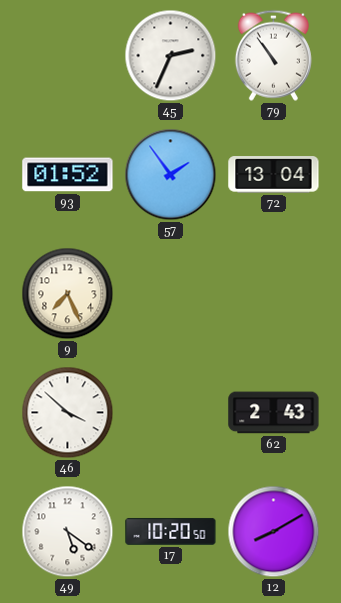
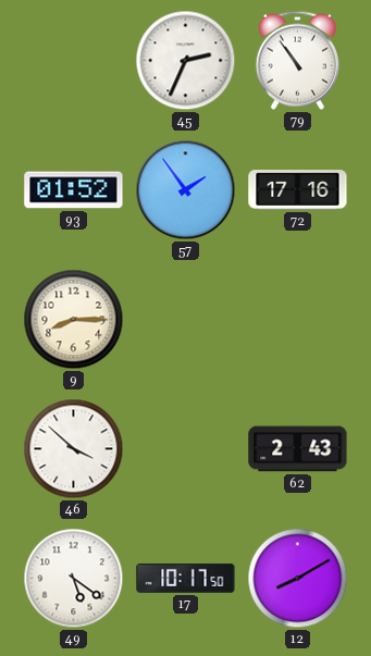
72: 13:04 -> 17:16
9: 7:26 -> 8:15
17: 10:20 -> 10:17
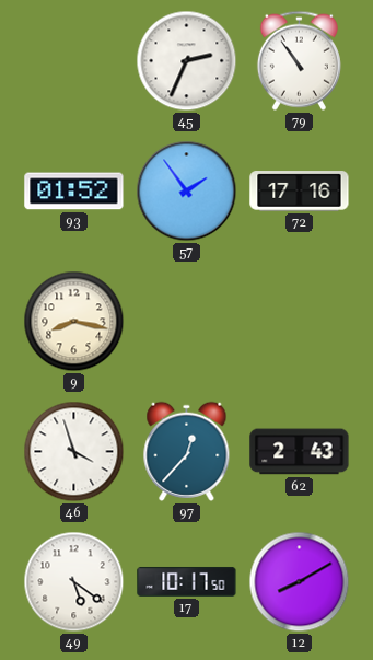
9: 8:15 -> 8:17
46: 3:52 -> 3:57
97: none -> 12:37
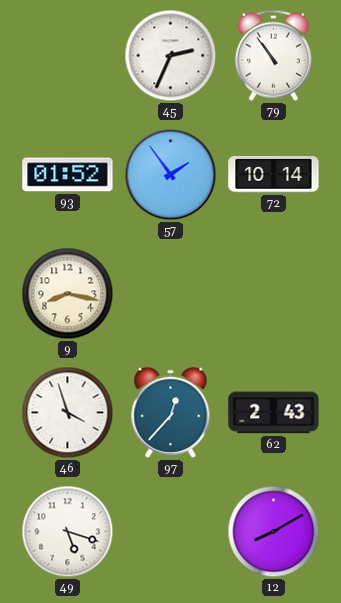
72: 17:16 -> 10:14
49: 5:21 -> 5:18
17: 10:17 -> none
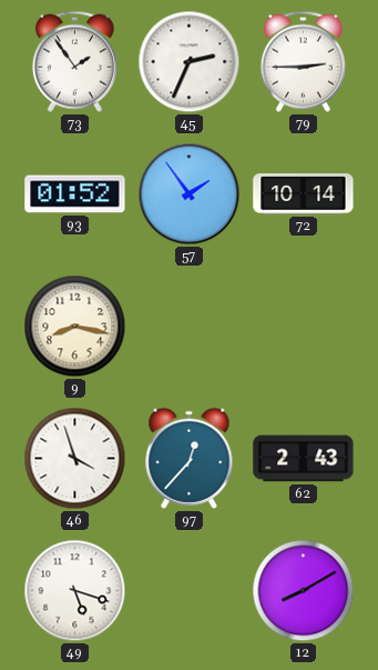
73: none -> 1:54
79: 10:54 -> 2:45
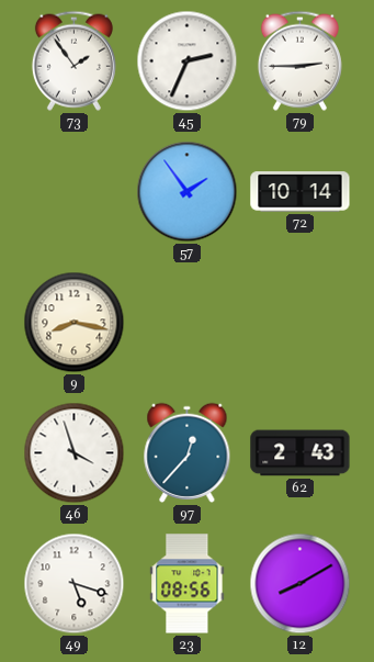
93: 01:52 -> none
23: none -> 08:56
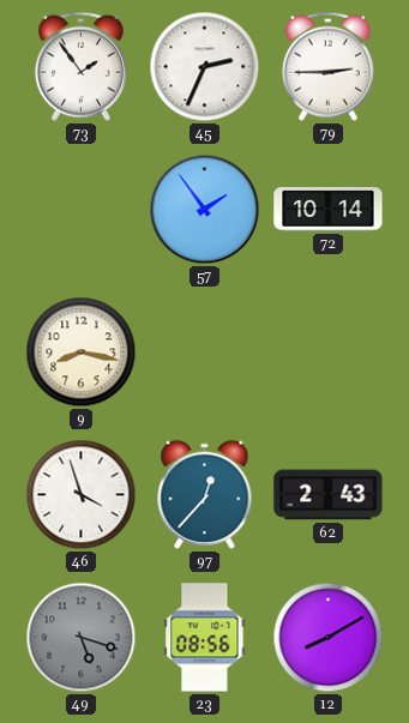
49 dial: white -> grey
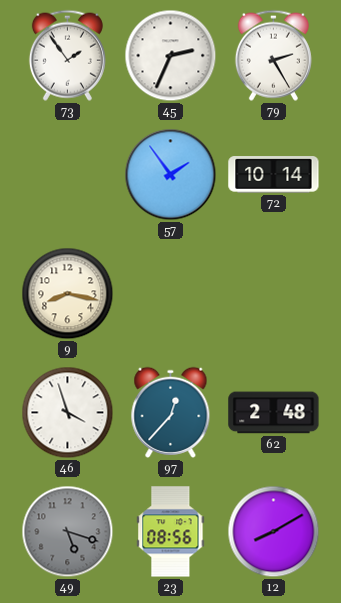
79: 2:45 -> 2:25
62: 2:43 -> 2:48
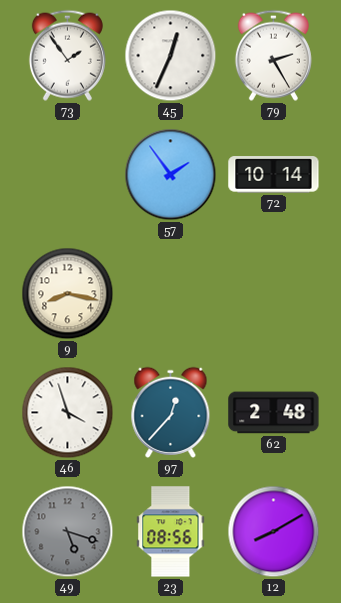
45: 2:34 -> 12:34
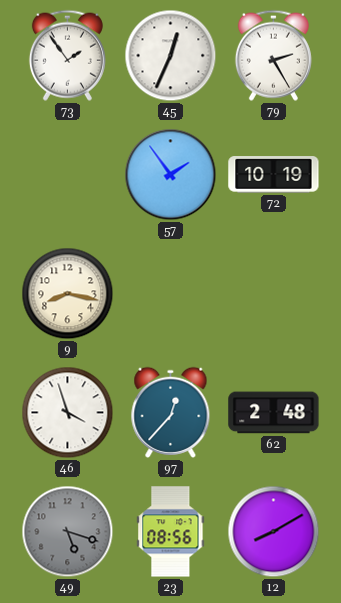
72: 10:14 -> 10:19
